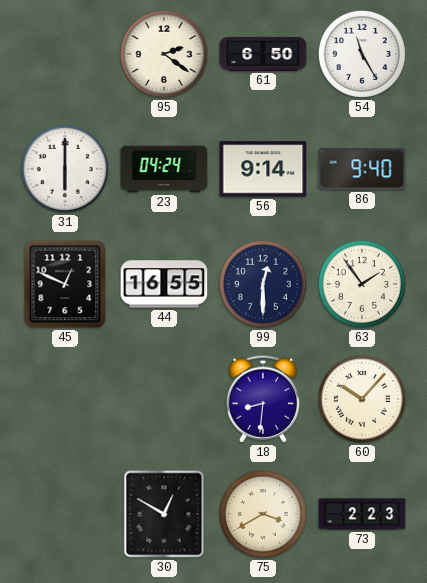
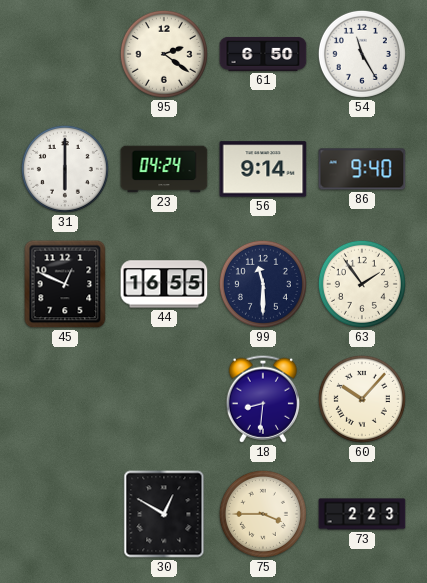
99: 12:30 -> 11:30
75: 3:40 -> 3:45
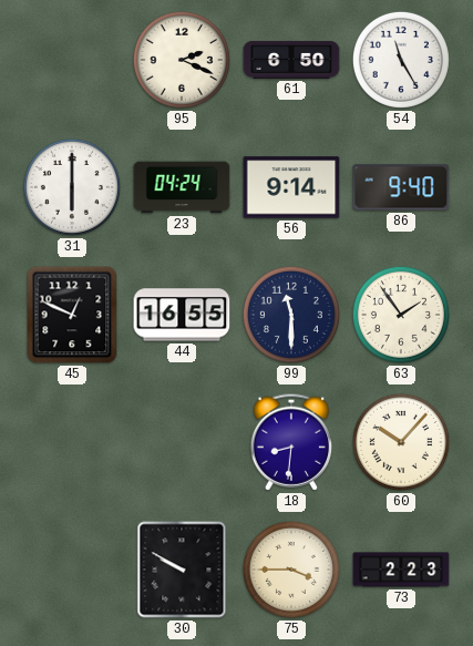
95: 2:21 -> 2:19
30: 12:50 -> 9:50
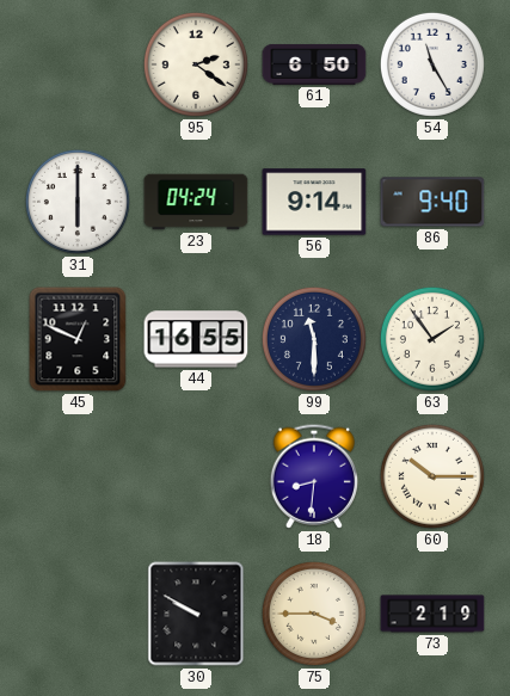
95: 2:19 -> 2:21
60: 10:07 -> 10:15
73: 2:23 -> 2:19
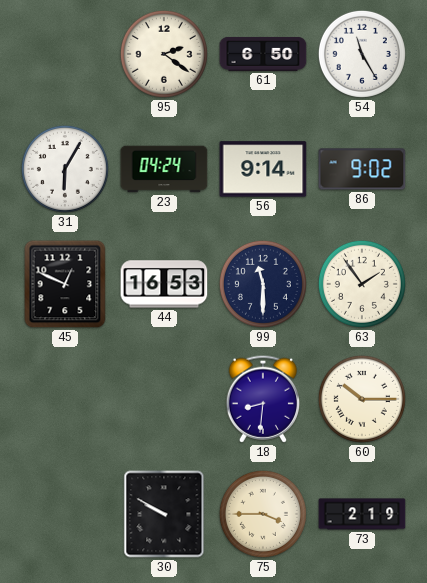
31: 6:00 -> 6:05
86: 9:40 -> 9:02
44: 16:55 -> 16:53
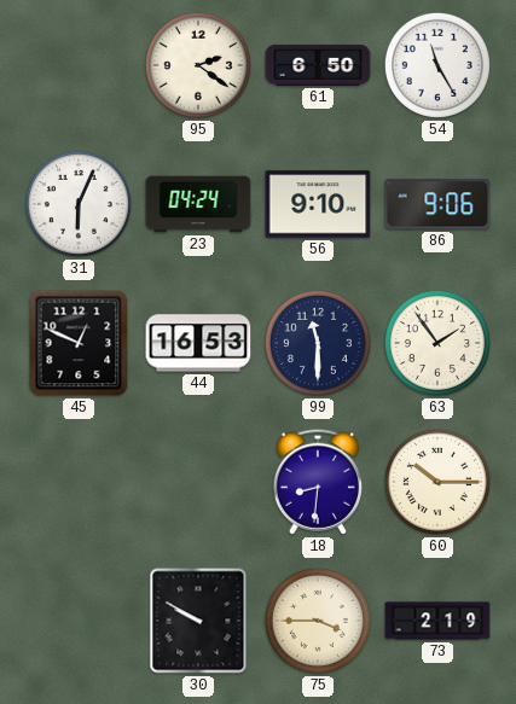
31: 6:05 -> 6:04
56: 9:14 -> 9:10
86: 9:02 -> 9:06
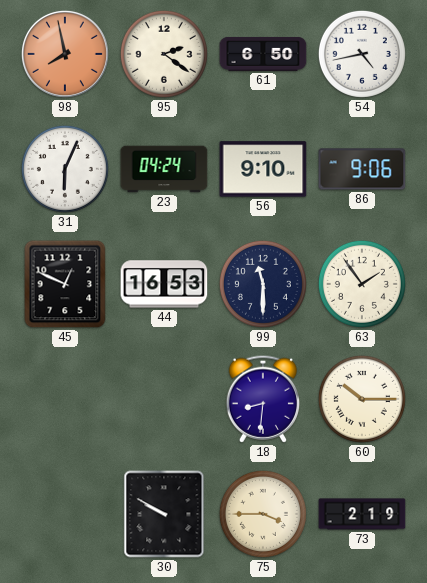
98: none -> 7:58
54: 11:25 -> 4:43
